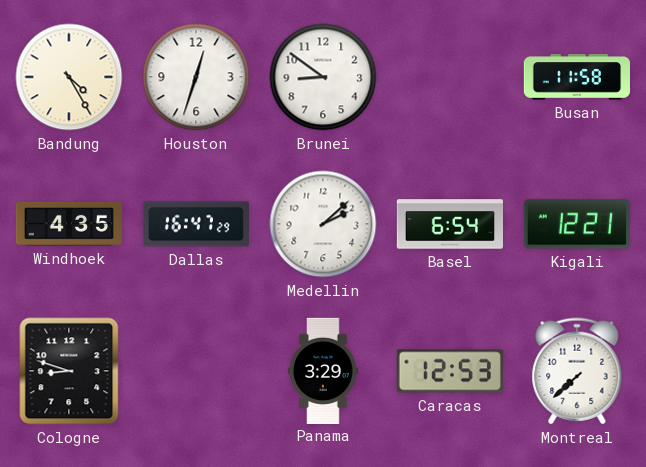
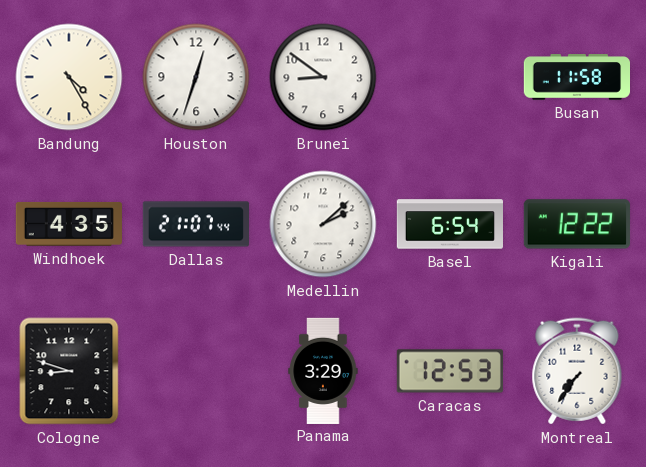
Dallas: 16:47 -> 21:07
Kigali: 12:21 -> 12:22
Montreal: 7:38 -> 7:36
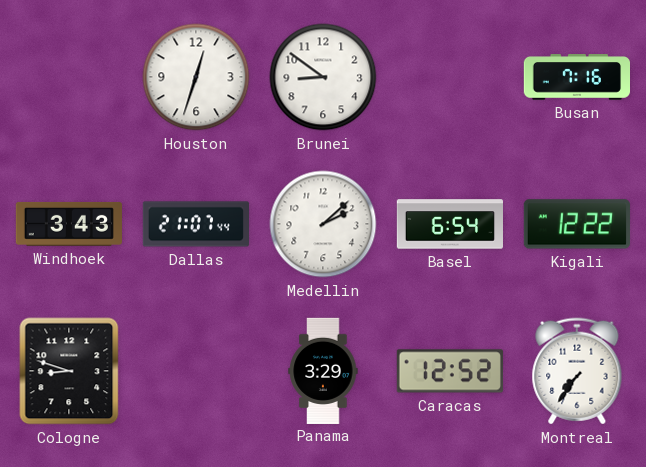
Bandung: 4:25 -> none
Busan: 11:58 -> 7:16
Windhoek: 4:35 -> 3:43
Caracas: 12:53 -> 12:52
